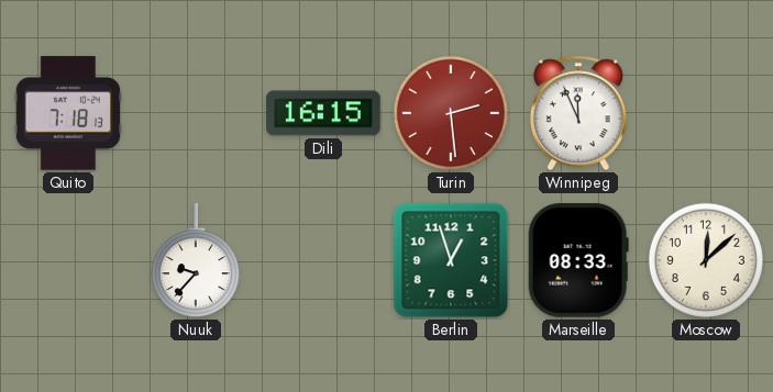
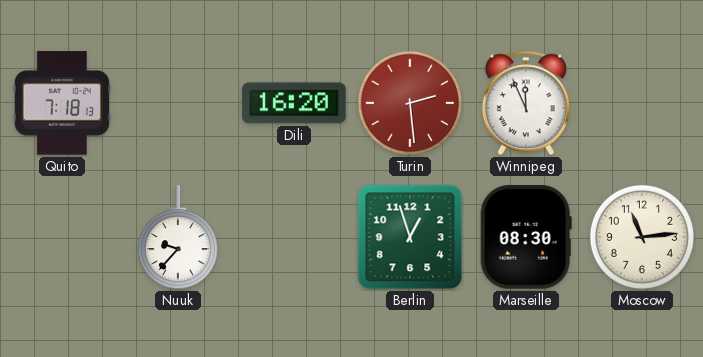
Dili: 16:15 -> 16:20
Marseille: 08:33 -> 08:30
Moscow: 12:08 -> 11:14
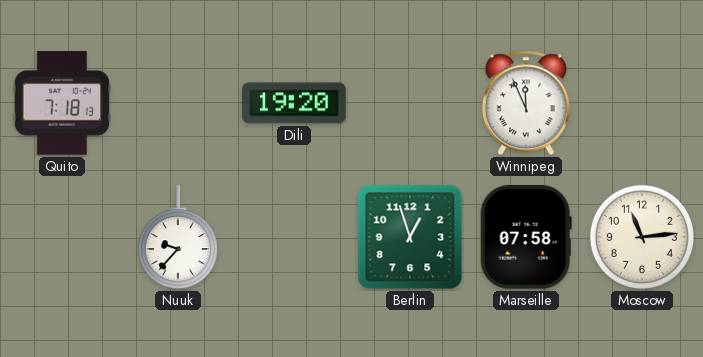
Dili: 16:20 -> 19:20
Turin: 2:29 -> none
Marseille: 08:30 -> 07:58
